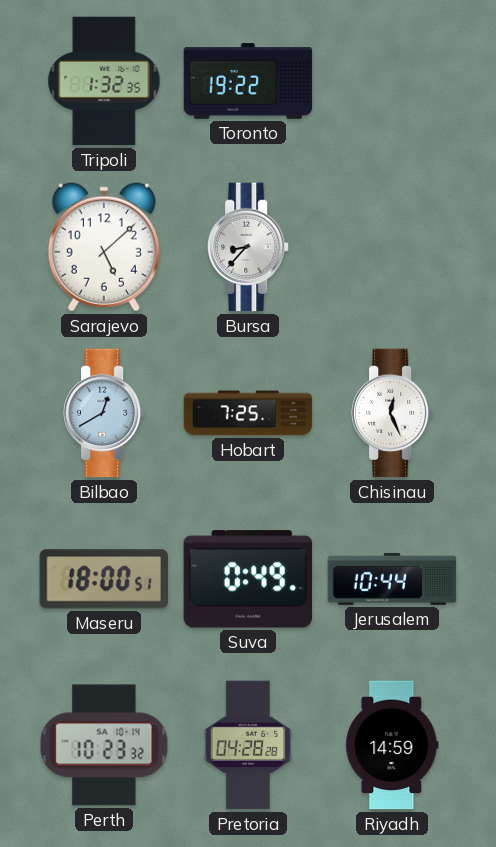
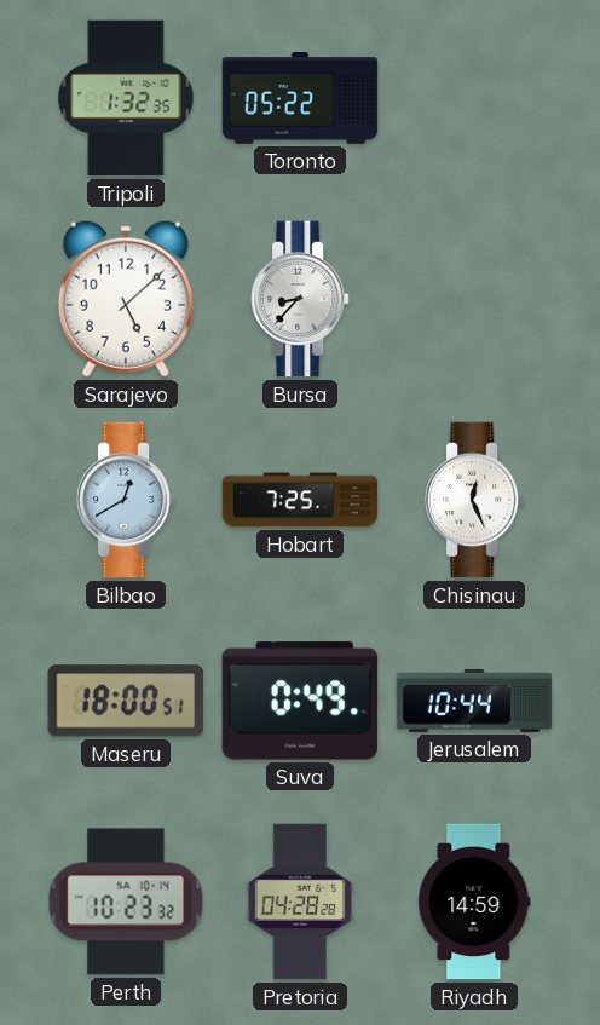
Toronto: 19:22 -> 05:22
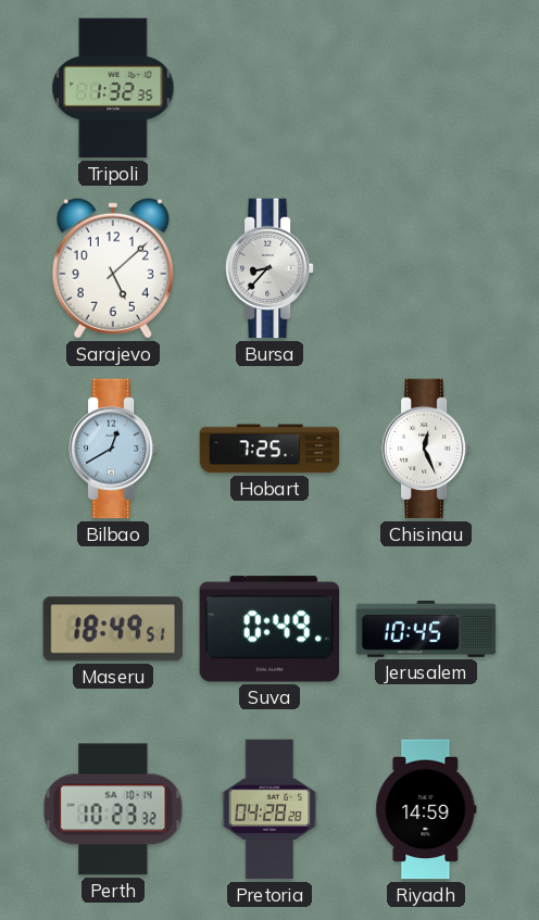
Toronto: 05:22 -> none
Maseru: 18:00 -> 18:49
Jerusalem: 10:44 -> 10:45
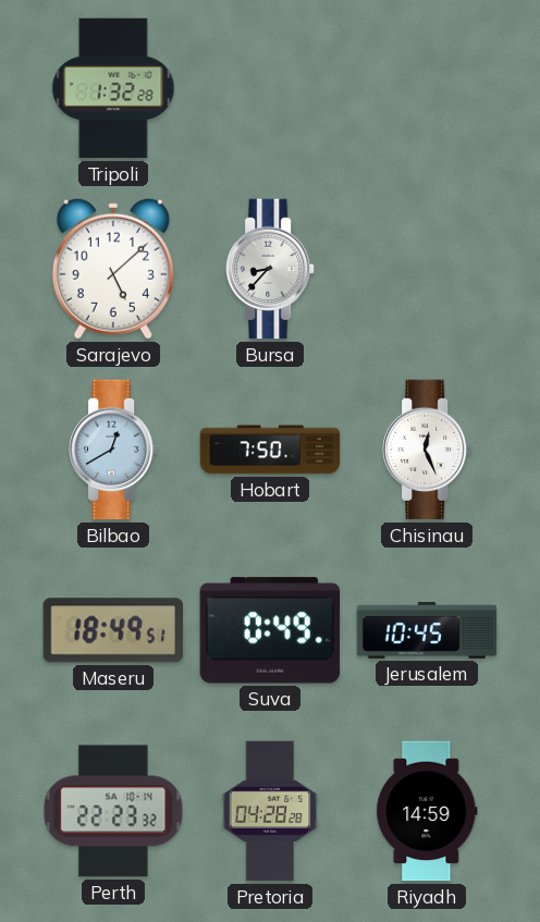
Tripoli: 1:32:35 -> 1:32:28
Hobart: 7:25 -> 7:50
Perth: 10:23 -> 22:23
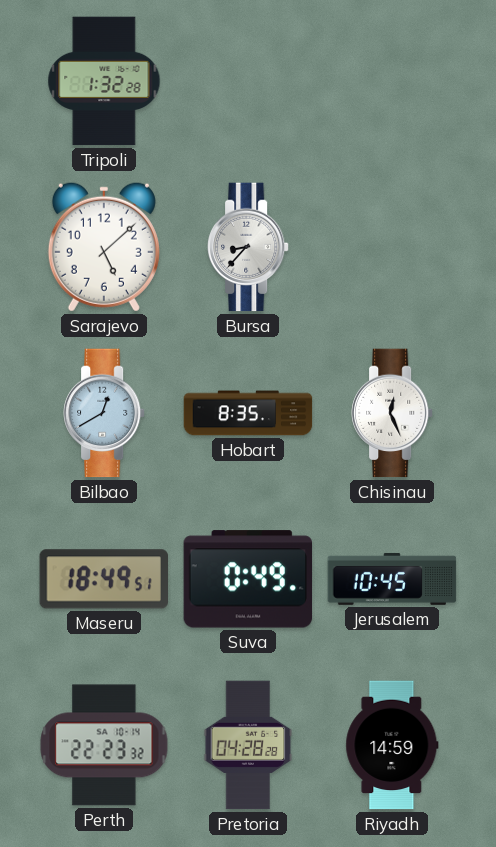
Hobart: 7:50 -> 8:35
